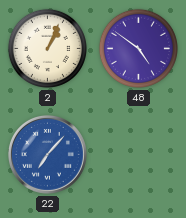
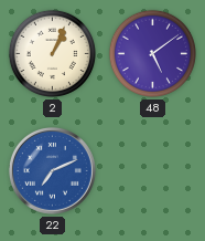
48: 4:51 -> 5:09
22: 7:07 -> 7:11
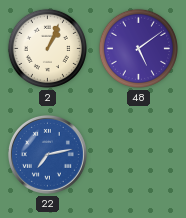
22: 7:11 -> 7:13
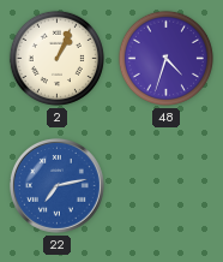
48: 5:09 -> 4:33
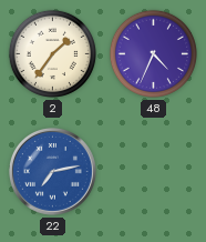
2: 1:04 -> 1:36
48: 4:33 -> 4:34
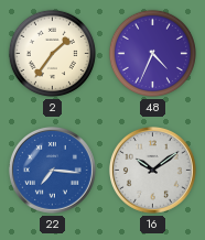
22: 7:13 -> 7:16
16: none -> 10:09
